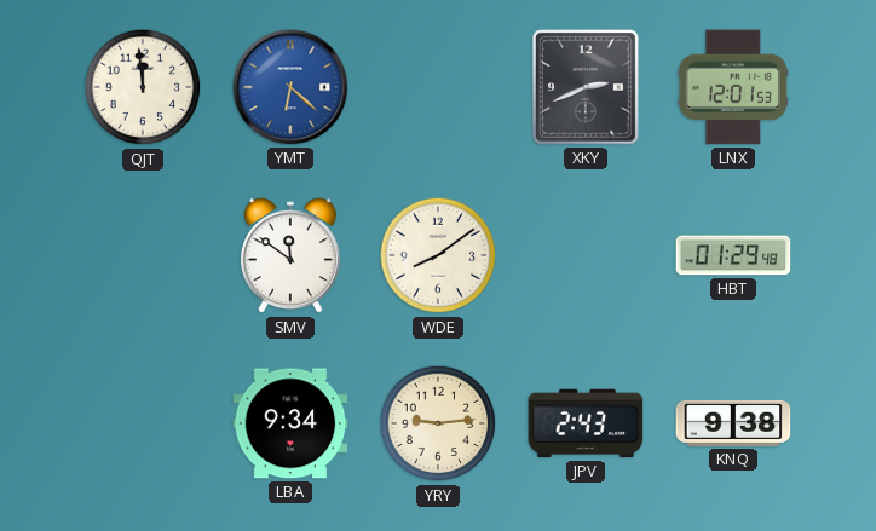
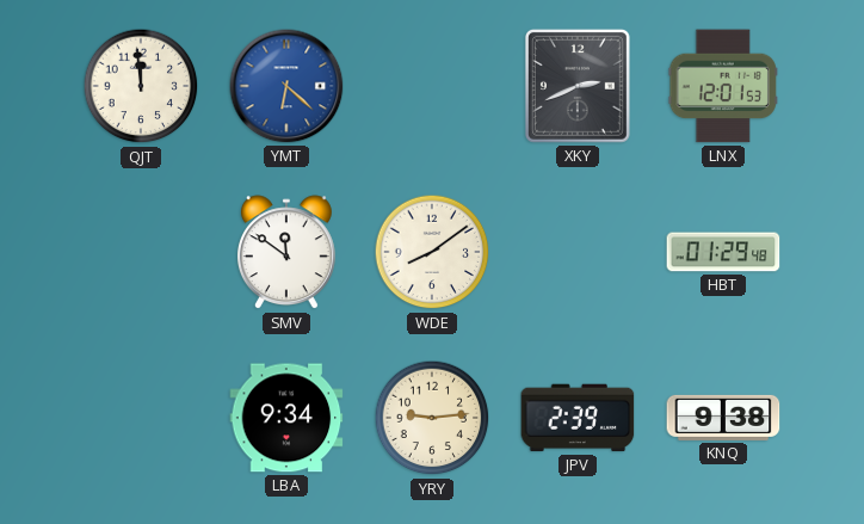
JPV: 2:43 -> 2:39
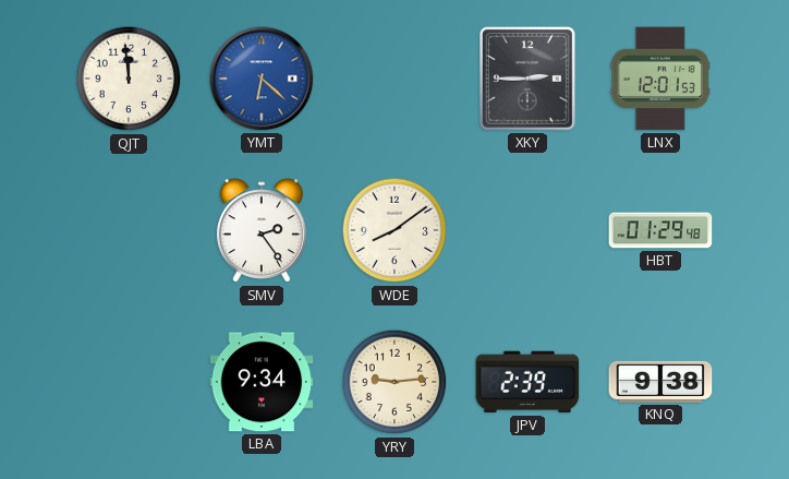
XKY: 2:41 -> 2:45
SMV: 11:51 -> 2:24
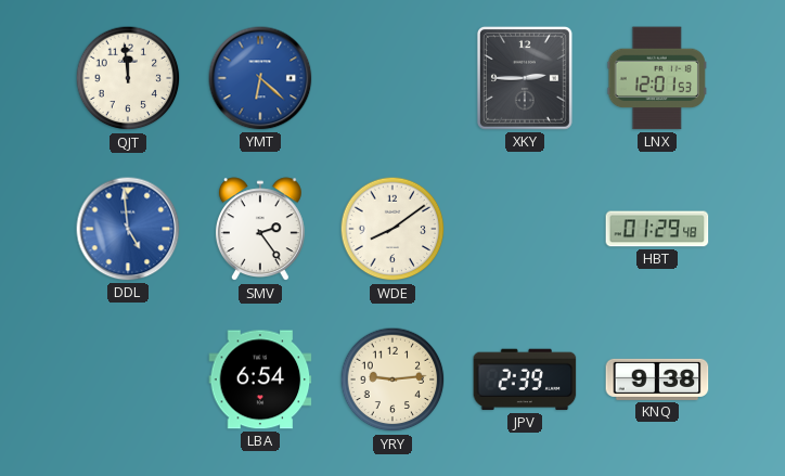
DDL: none -> 4:59
LBA: 9:34 -> 6:54
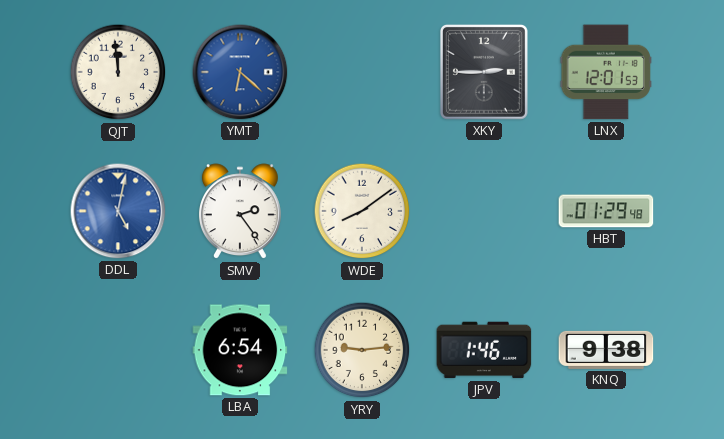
DDL: 4:59 -> 5:02
JPV: 2:39 -> 1:46
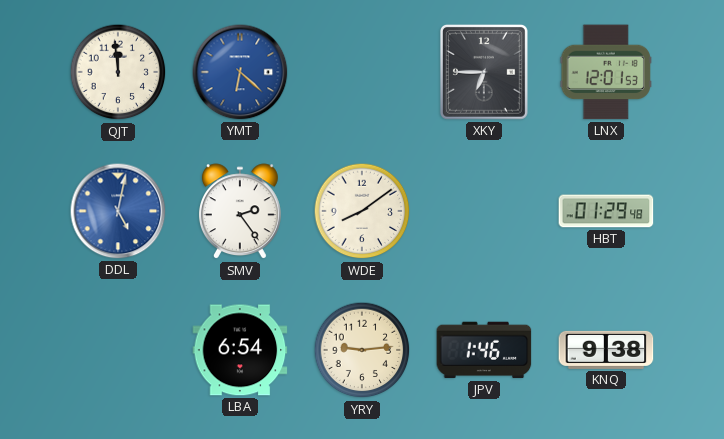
XKY: 2:45 -> 6:45
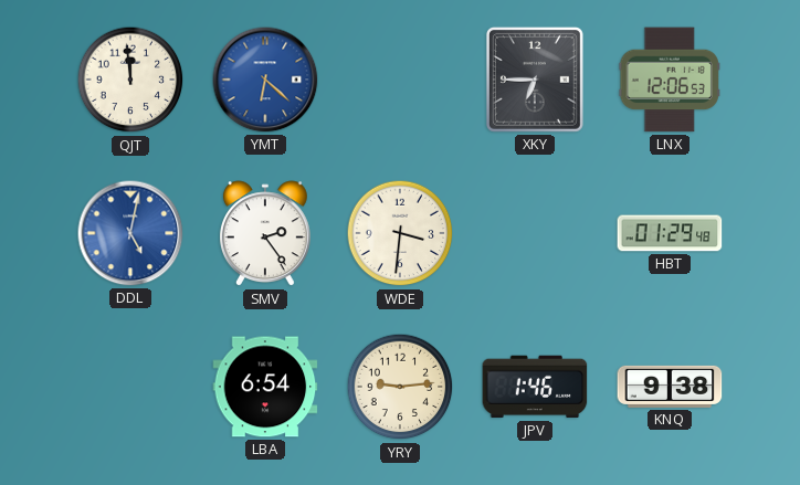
LNX: 12:01 -> 12:06
WDE: 8:09 -> 3:31
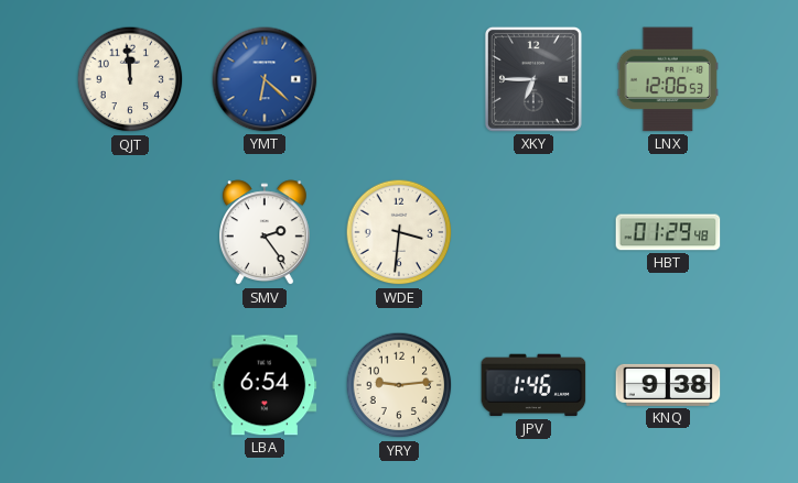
DDL: 5:02 -> none
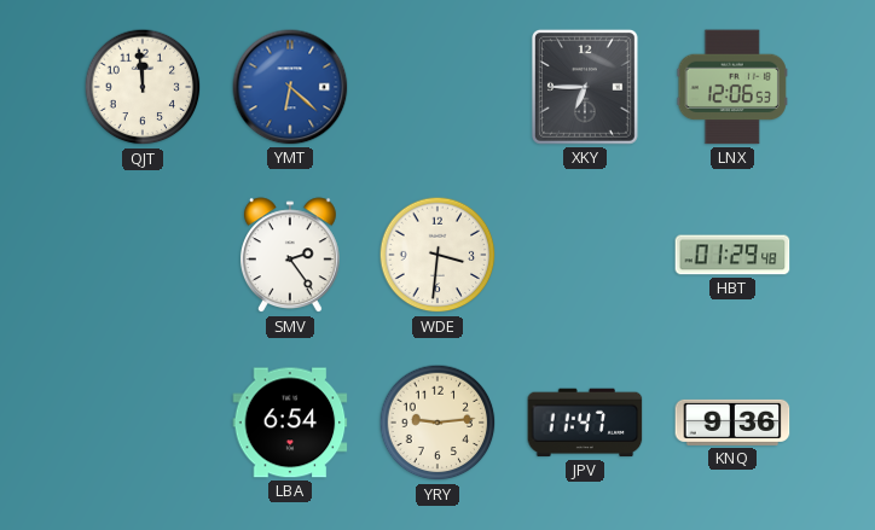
JPV: 1:46 -> 11:47
KNQ: 9:38 -> 9:36
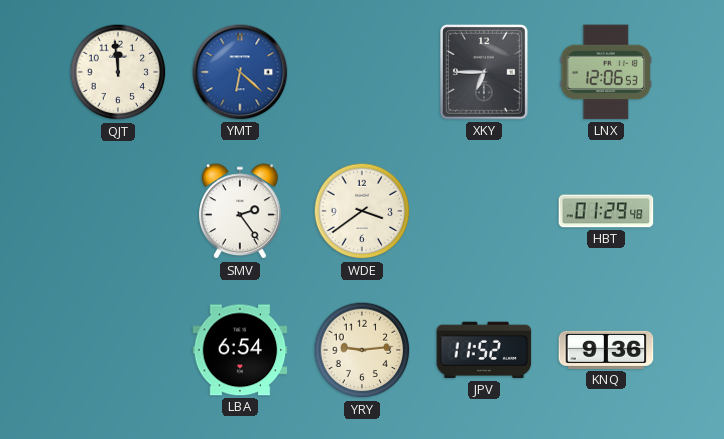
WDE: 3:31 -> 3:39
JPV: 11:47 -> 11:52
